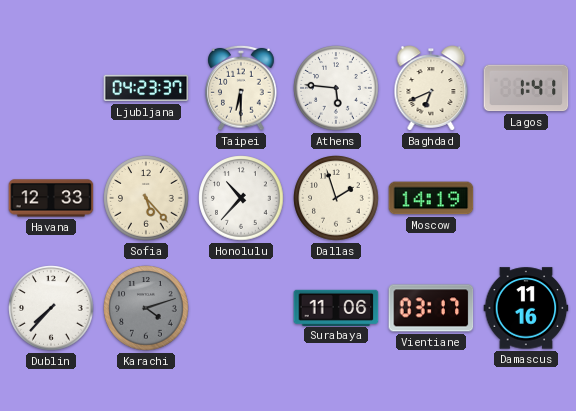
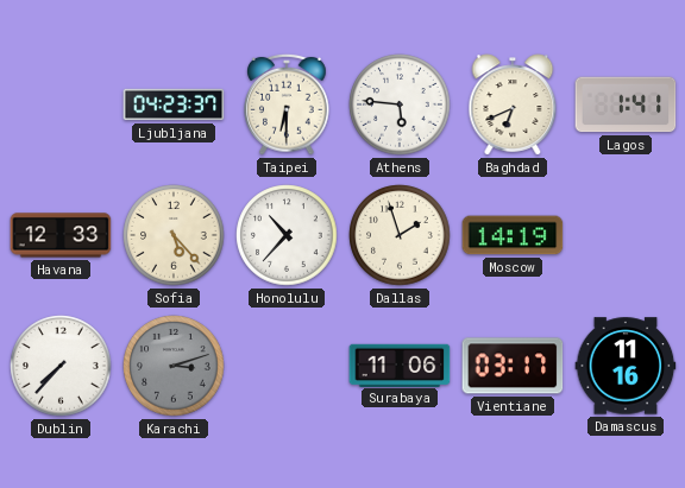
Karachi: 4:12 -> 3:12
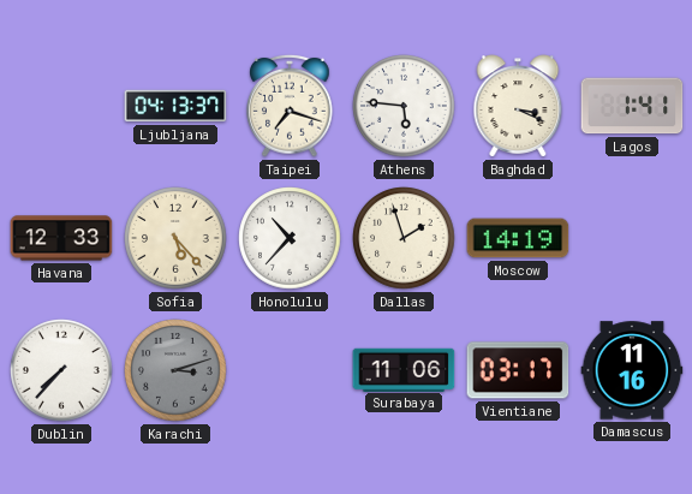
Ljubljana: 04:23 -> 04:13
Taipei: 6:30 -> 7:18
Baghdad: 6:41 -> 3:19
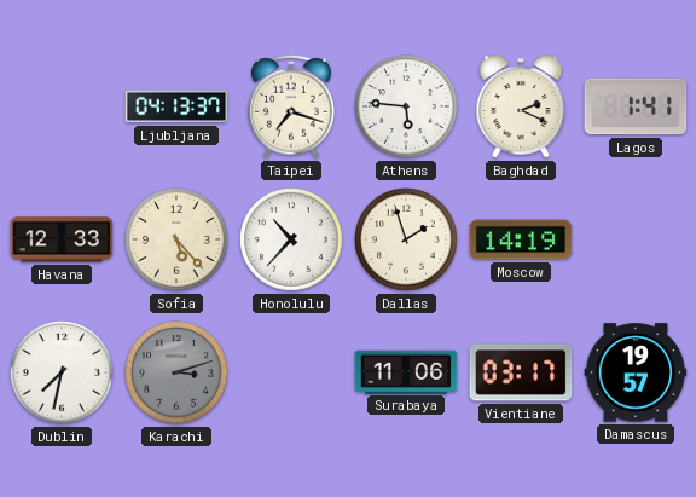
Baghdad: 3:19 -> 2:19
Dublin: 7:37 -> 7:32
Damascus: 11:16 -> 19:57
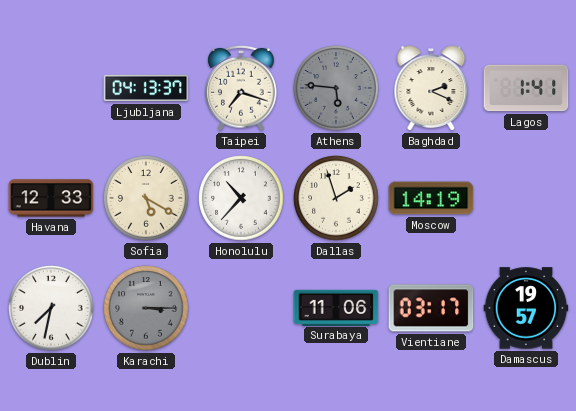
Athens dial: white -> grey
Sofia: 5:23 -> 5:20
Karachi: 3:12 -> 3:15
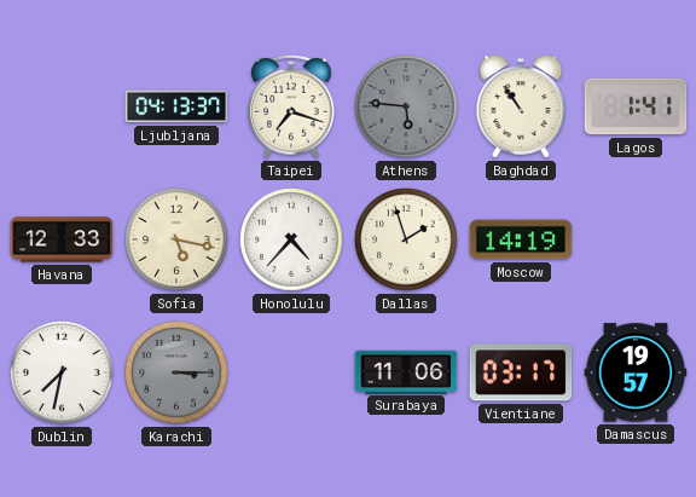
Baghdad: 2:19 -> 10:54
Sofia: 5:20 -> 5:17
Honolulu: 10:37 -> 4:37
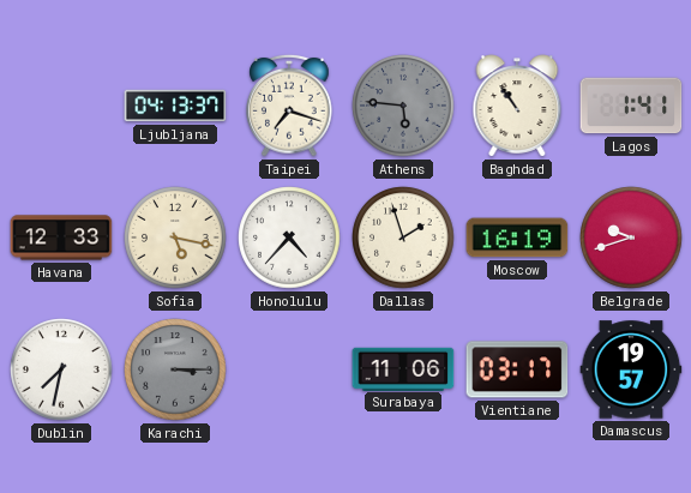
Moscow: 14:19 -> 16:19
Belgrade: none -> 9:42
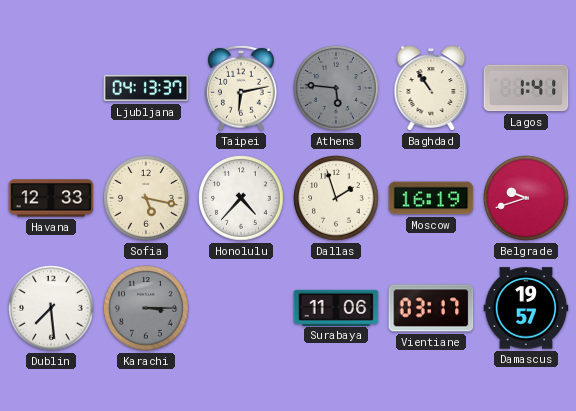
Taipei: 7:18 -> 6:13
Dublin: 7:32 -> 7:29
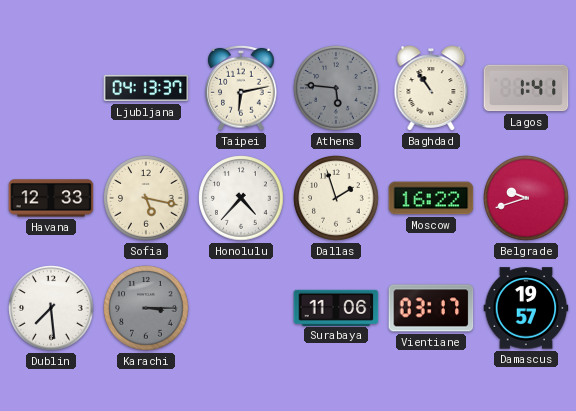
Moscow: 16:19 -> 16:22
